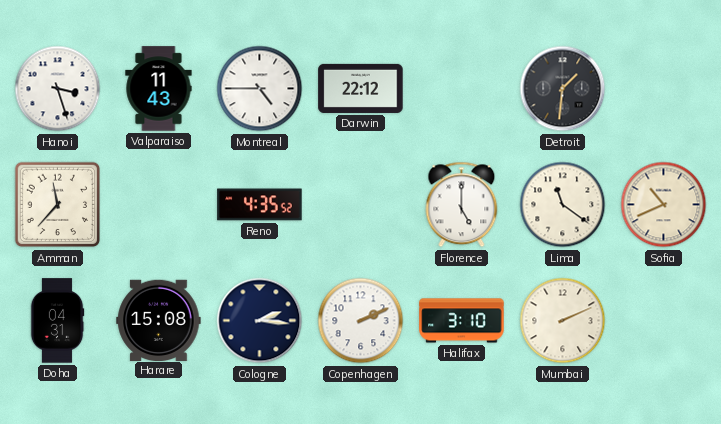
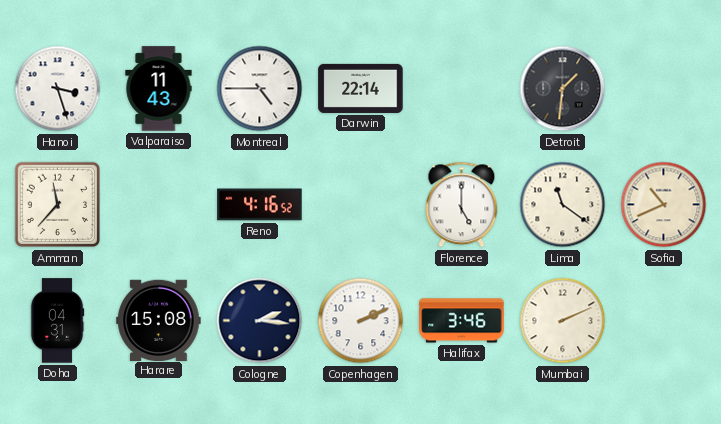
Darwin: 22:12 -> 22:14
Reno: 4:35 -> 4:16
Halifax: 3:10 -> 3:46
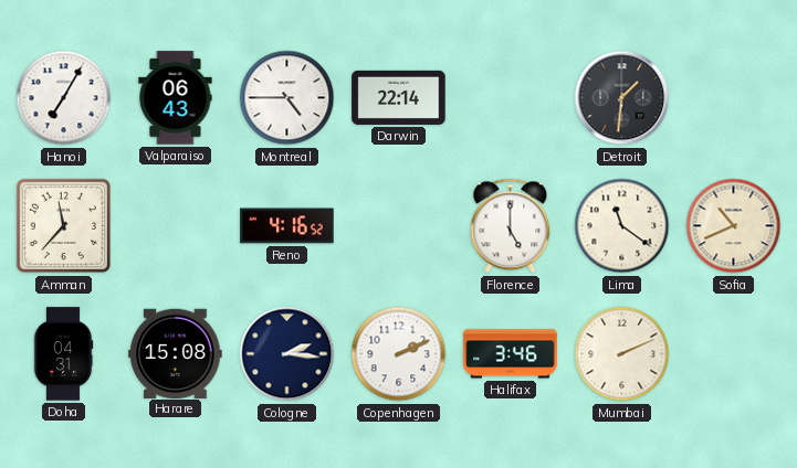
Hanoi: 3:27 -> 7:05
Valparaiso: 11:43 -> 06:43
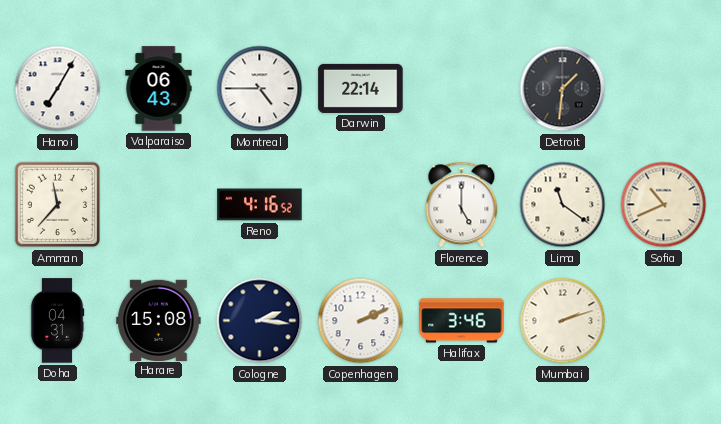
Mumbai: 2:11 -> 2:12
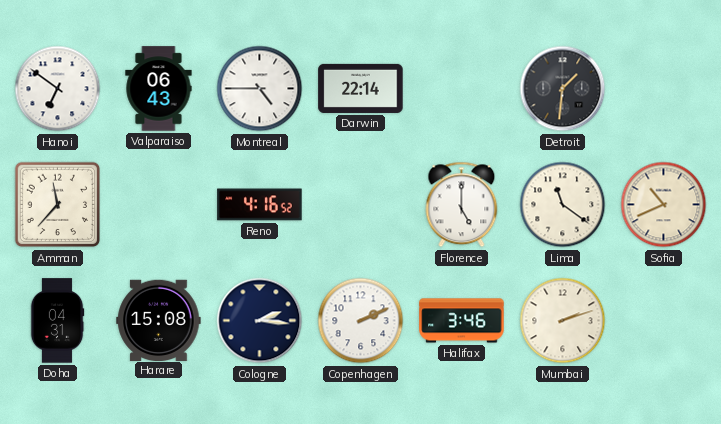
Hanoi: 7:05 -> 6:51
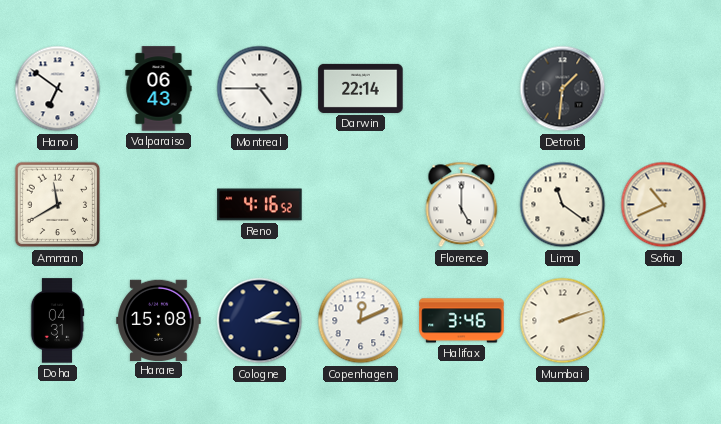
Amman: 11:37 -> 11:40
Copenhagen: 2:11 -> 12:11
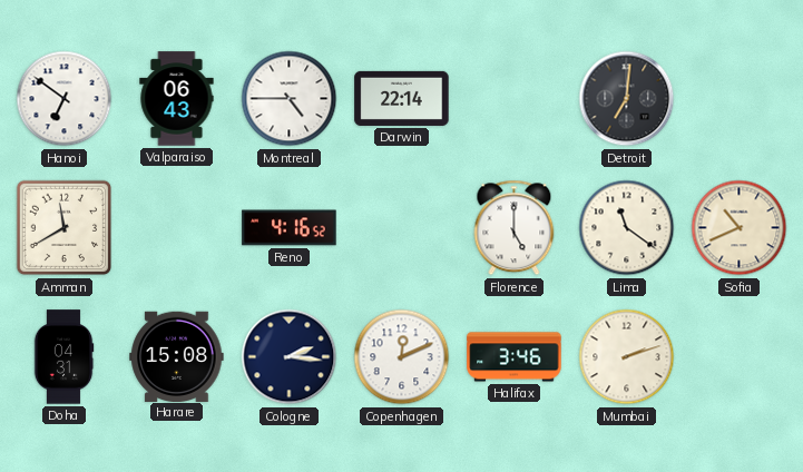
Detroit: 1:31 -> 7:01
